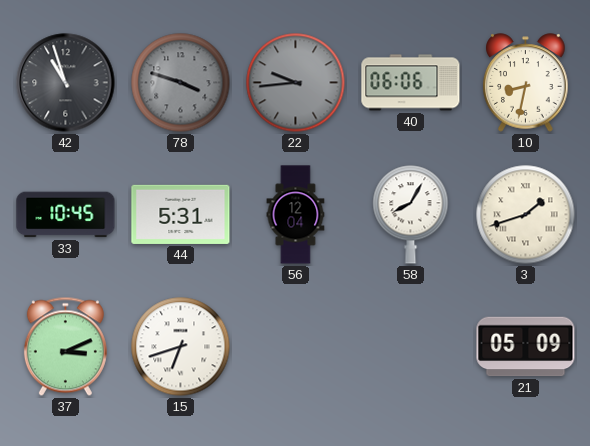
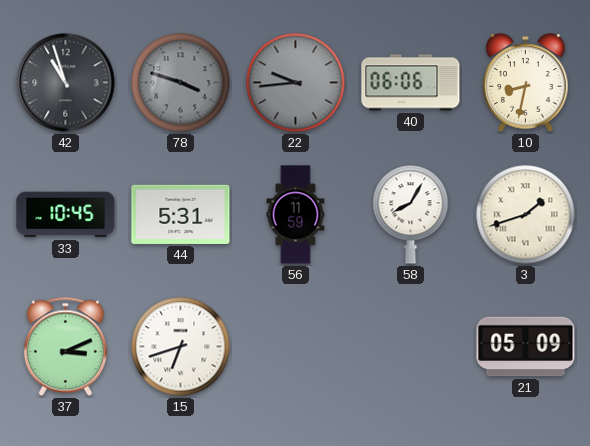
56: 12:04 -> 11:59
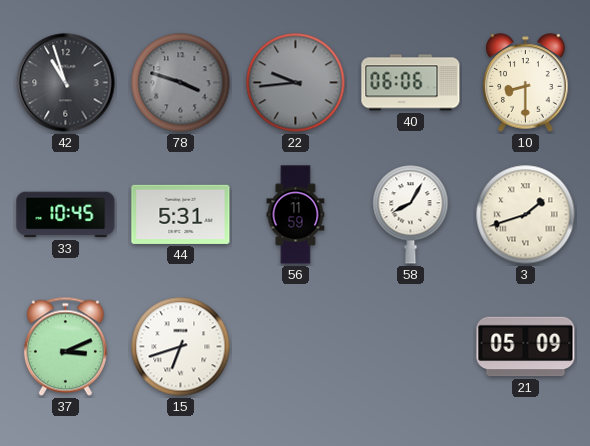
10: 8:32 -> 8:30
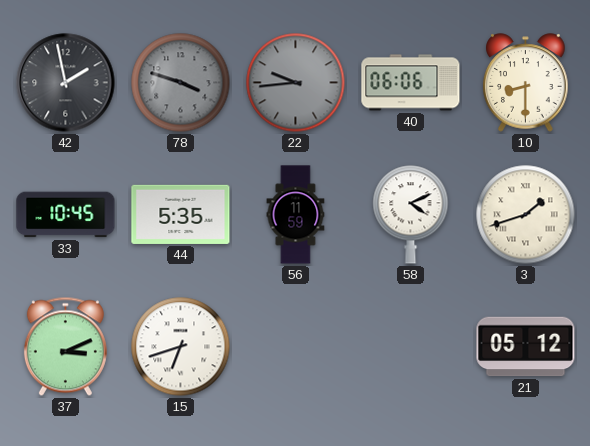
42: 10:57 -> 1:58
44: 5:31 -> 5:35
58: 8:05 -> 4:11
21: 05:09 -> 05:12
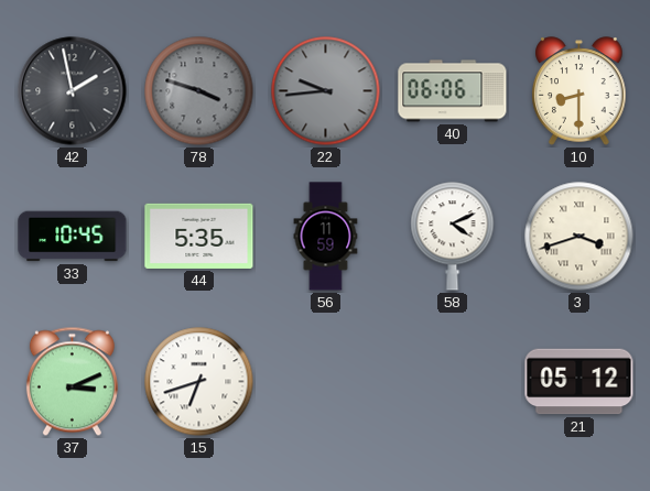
3: 1:42 -> 3:42
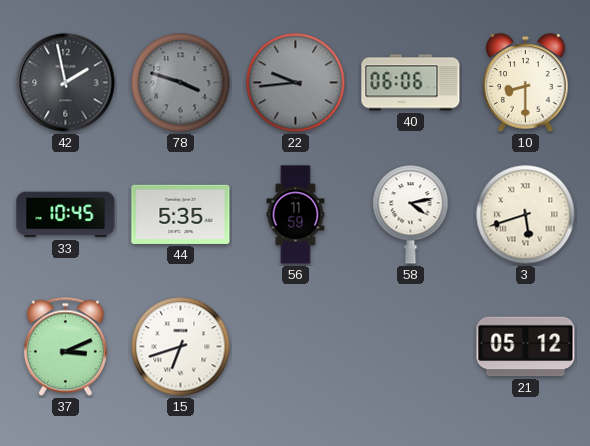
58: 4:11 -> 4:13
3: 3:42 -> 5:42
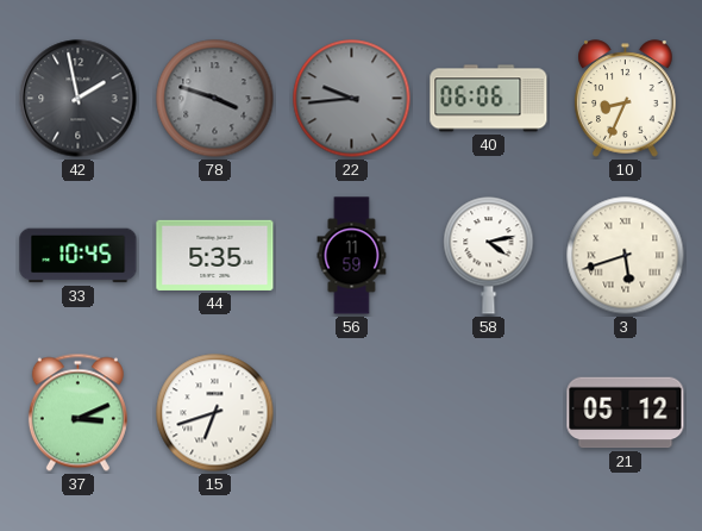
10: 8:30 -> 8:34
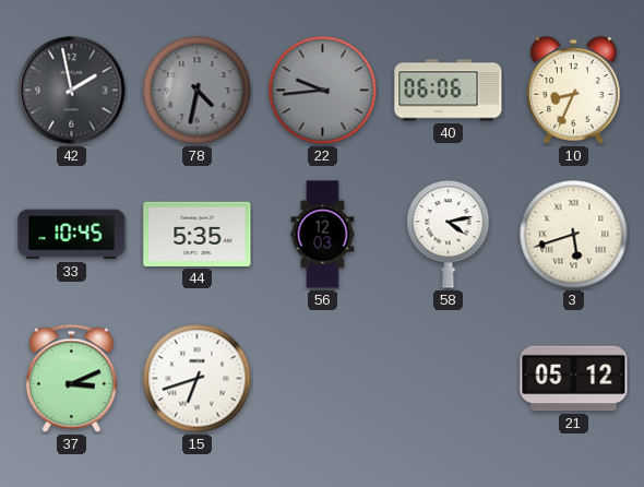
78: 3:48 -> 4:32
56: 11:59 -> 12:03
